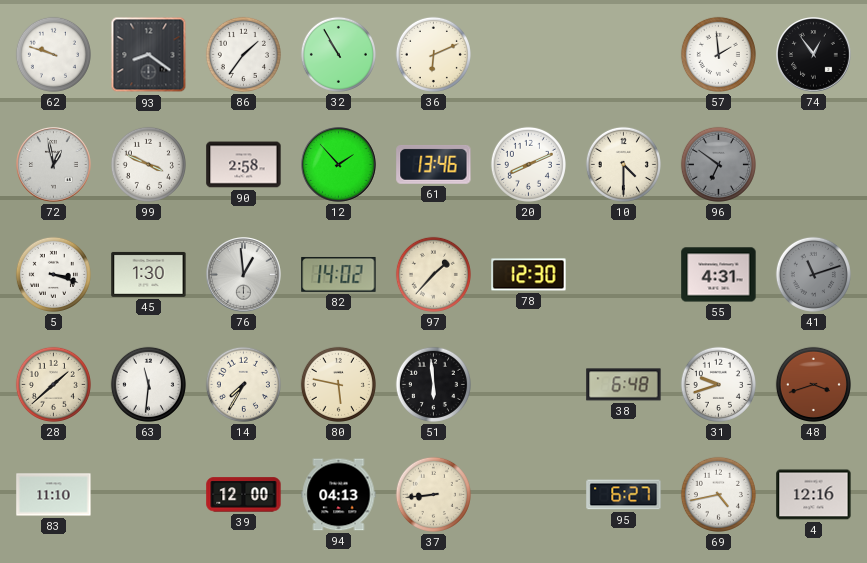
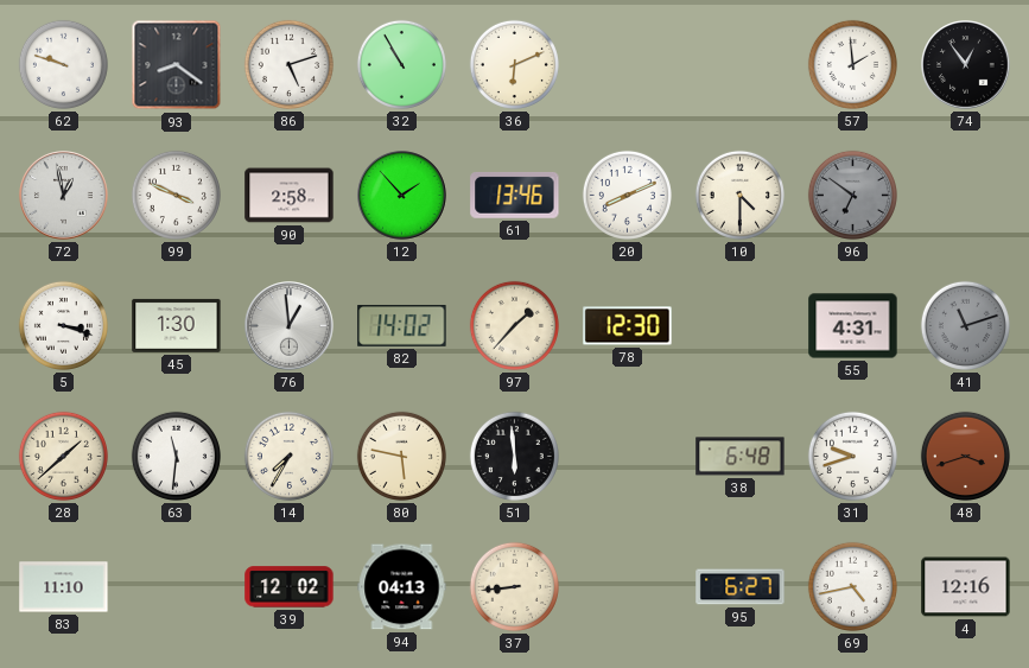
86: 1:36 -> 5:12
39: 12:00 -> 12:02
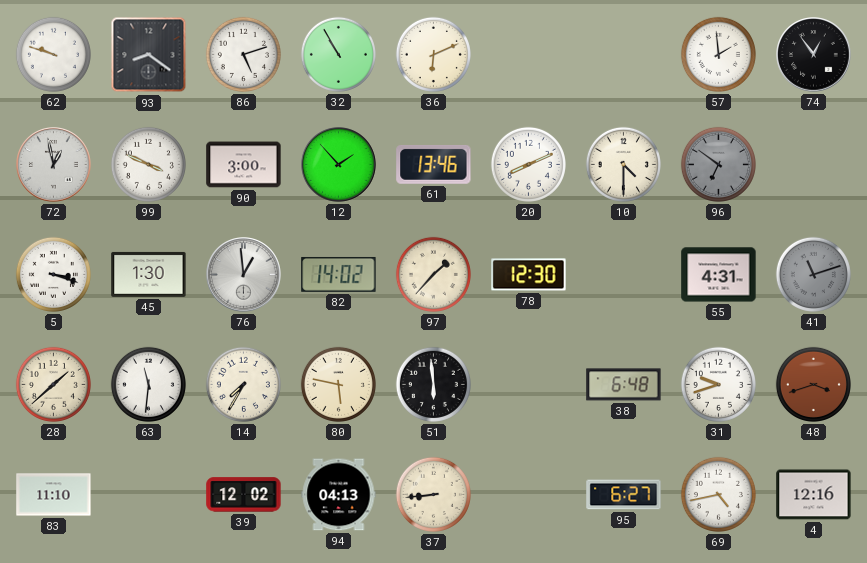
90: 2:58 -> 3:00
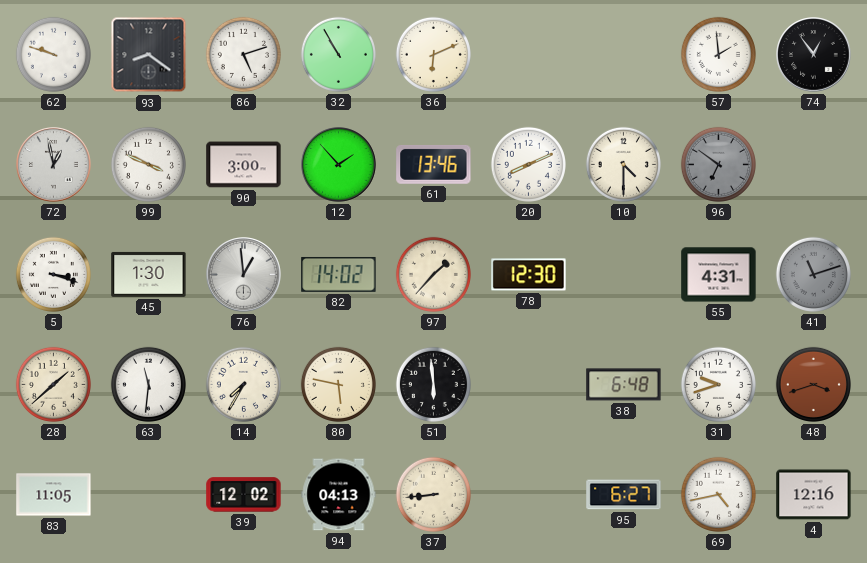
83: 11:10 -> 11:05
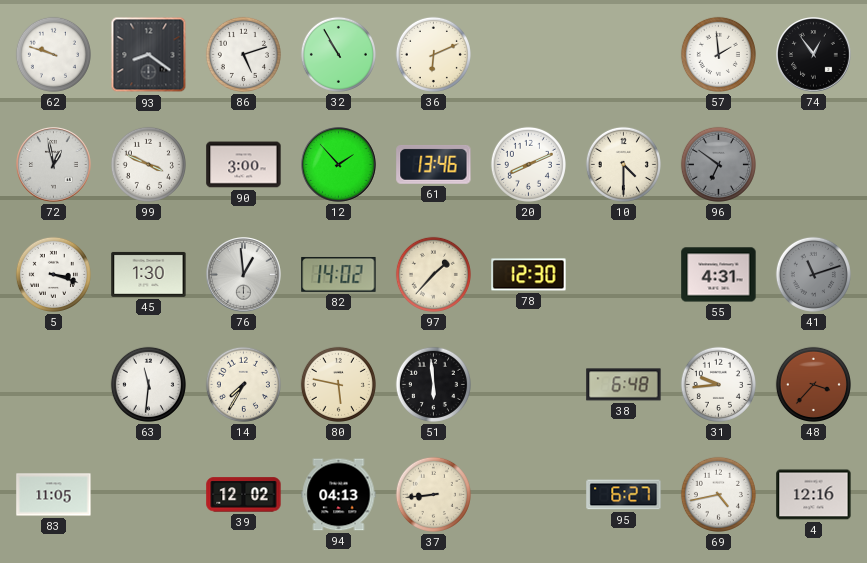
28: 1:38 -> none
31: 9:42 -> 9:44
48: 3:42 -> 3:37
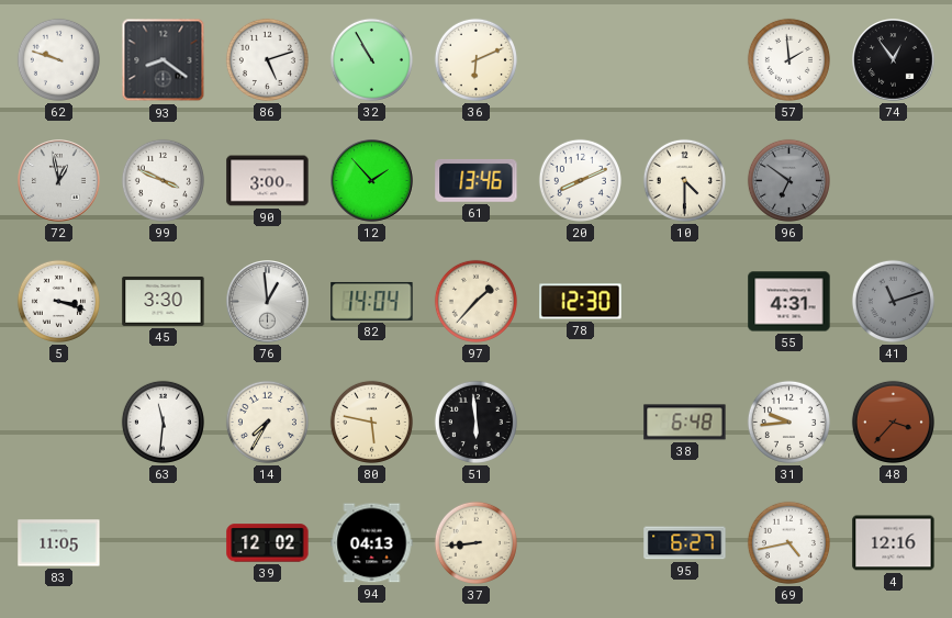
45: 1:30 -> 3:30
82: 14:02 -> 14:04
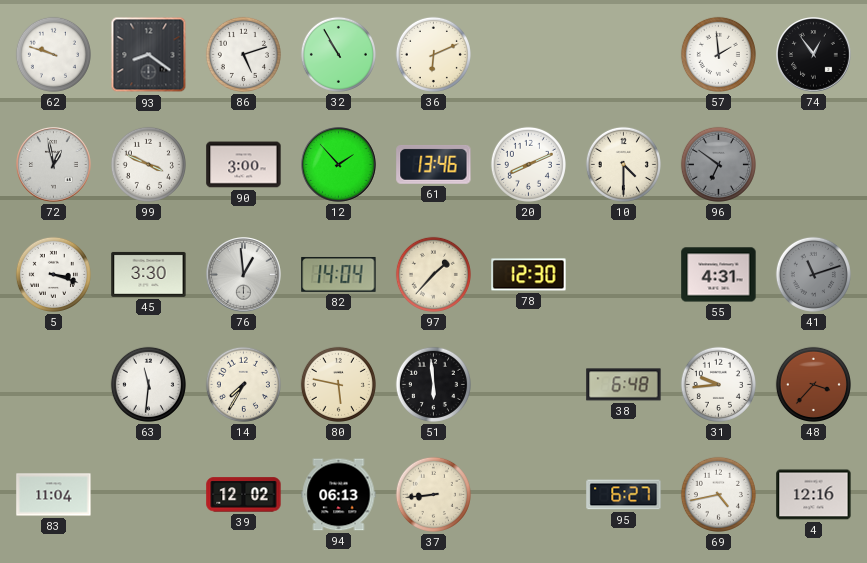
83: 11:05 -> 11:04
94: 04:13 -> 06:13
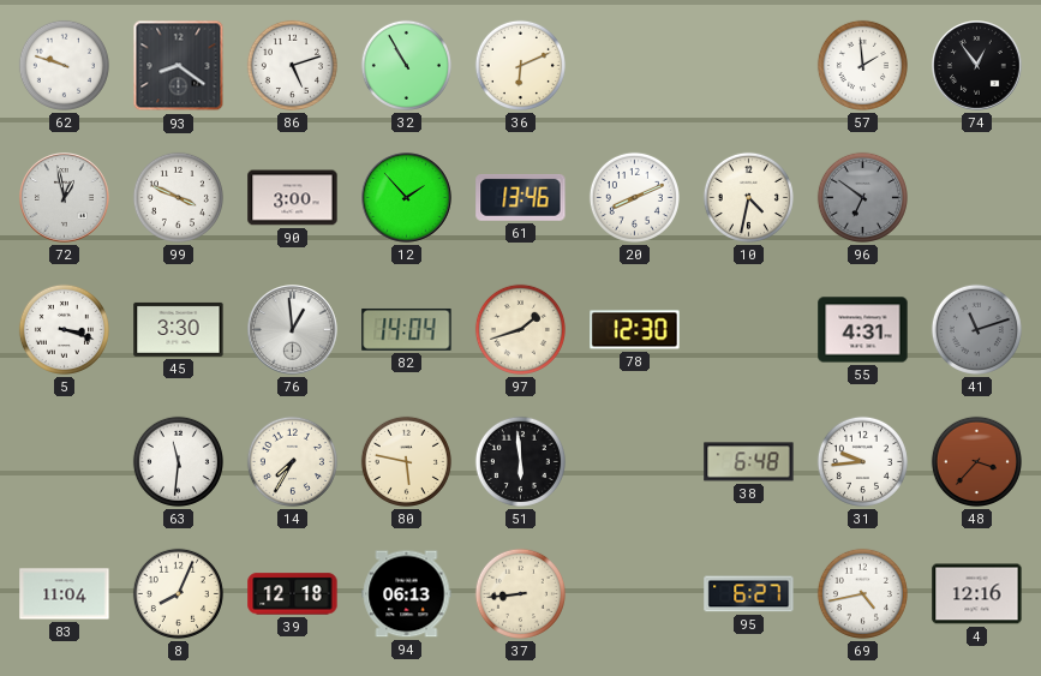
10: 4:30 -> 4:32
97: 1:37 -> 1:42
8: none -> 8:04
39: 12:02 -> 12:18
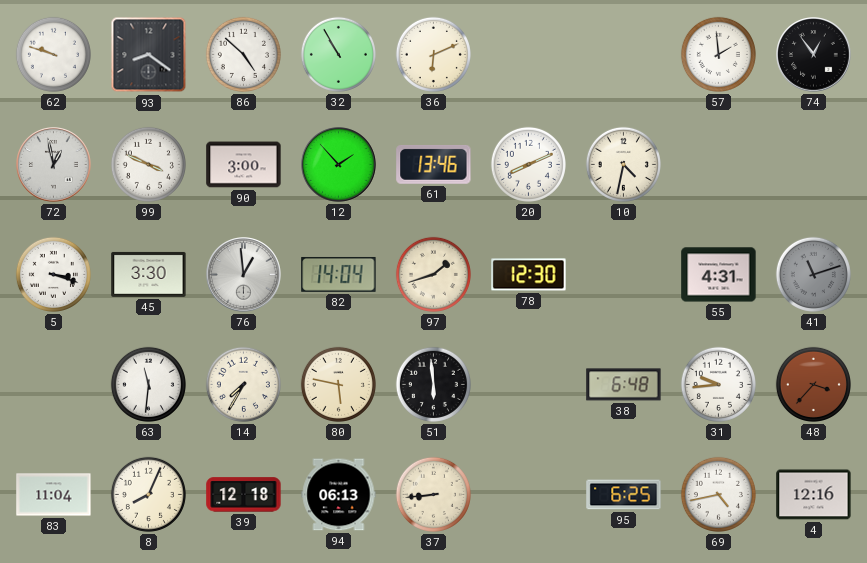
86: 5:12 -> 4:52
96: 6:51 -> none
95: 6:27 -> 6:25
